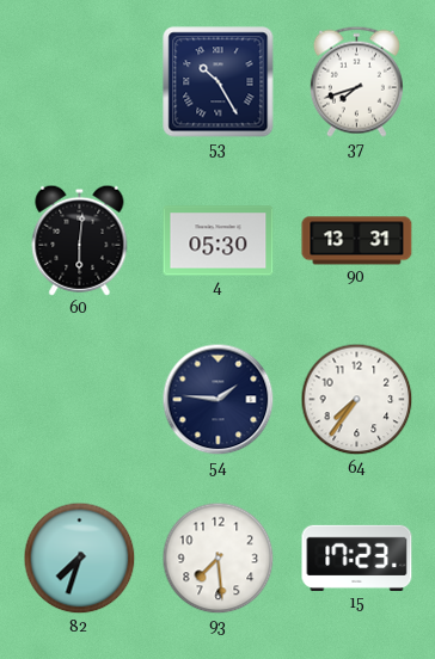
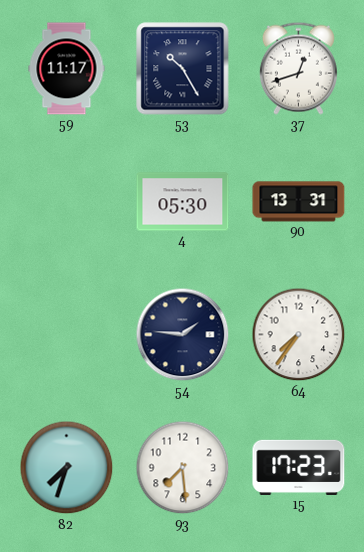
59: none -> 11:17
37: 7:42 -> 12:42
60: 6:01 -> none
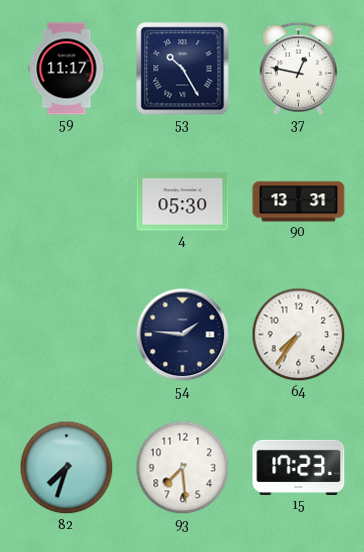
37: 12:42 -> 12:47
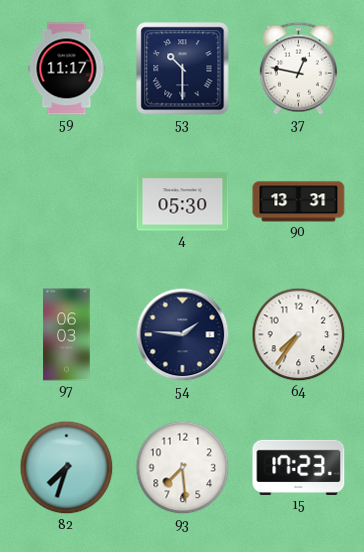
53: 10:25 -> 10:30
97: none -> 06:03
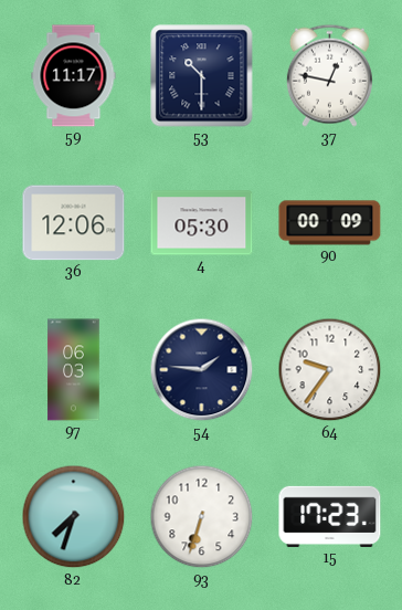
36: none -> 12:06
90: 13:31 -> 00:09
64: 7:36 -> 9:36
93: 7:29 -> 6:33
